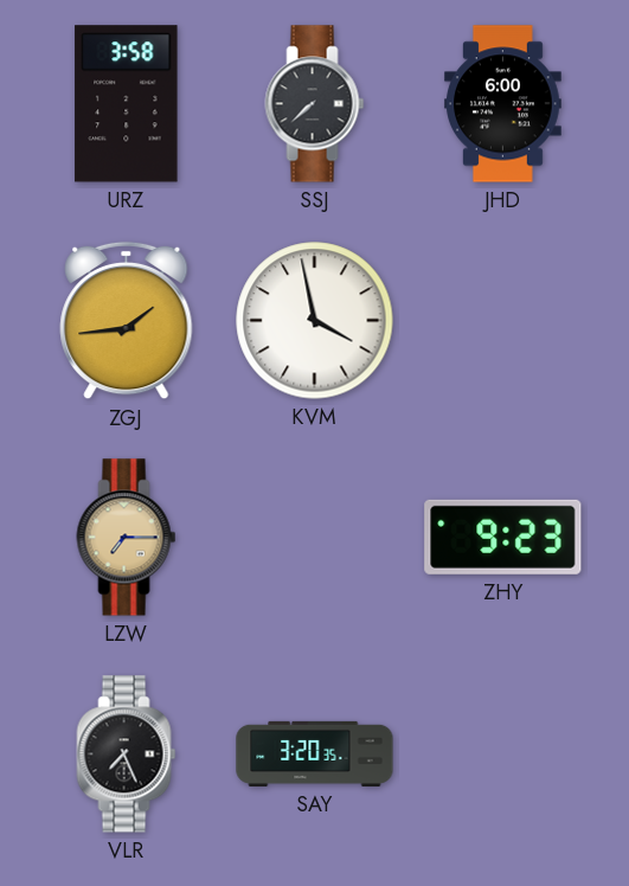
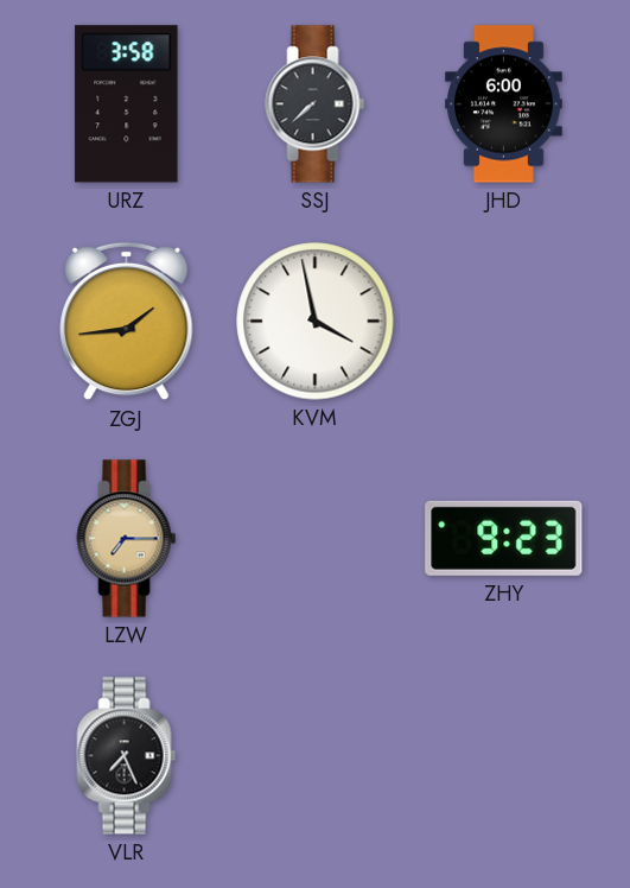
SAY: 3:20 -> none
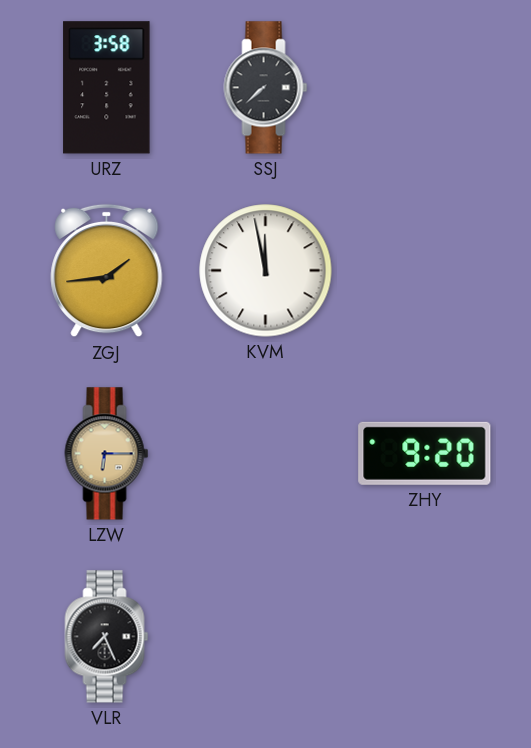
JHD: 6:00 -> none
KVM: 3:58 -> 11:58
LZW: 7:15 -> 6:15
ZHY: 9:23 -> 9:20
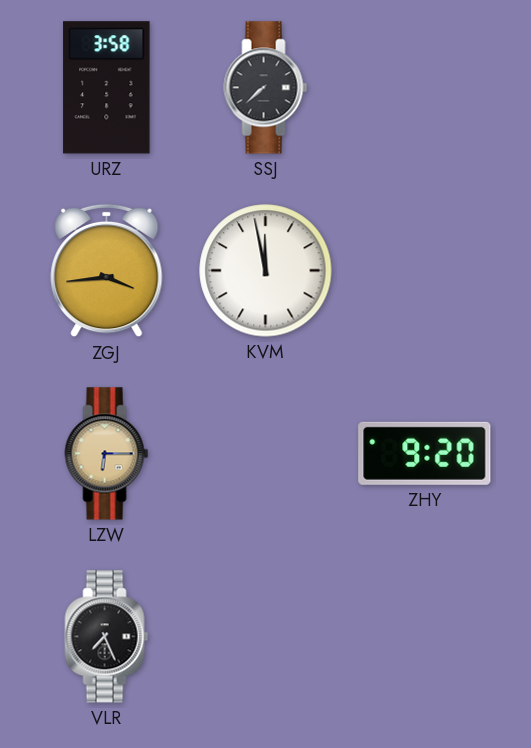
ZGJ: 1:44 -> 3:44
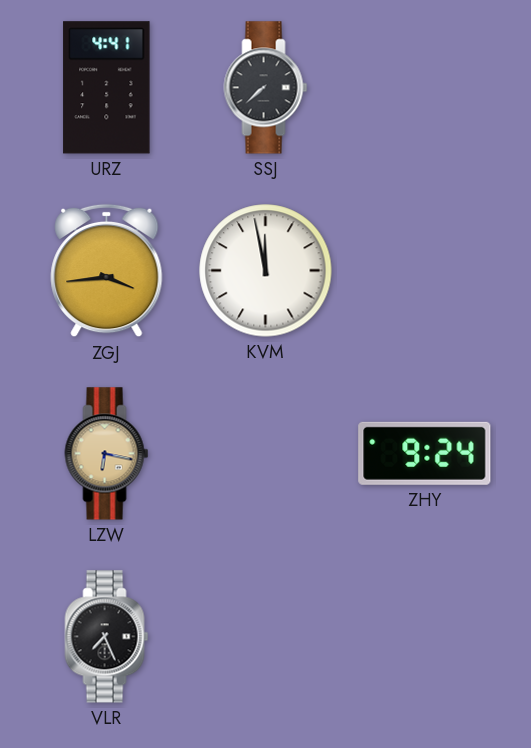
URZ: 3:58 -> 4:41
LZW: 6:15 -> 6:17
ZHY: 9:20 -> 9:24
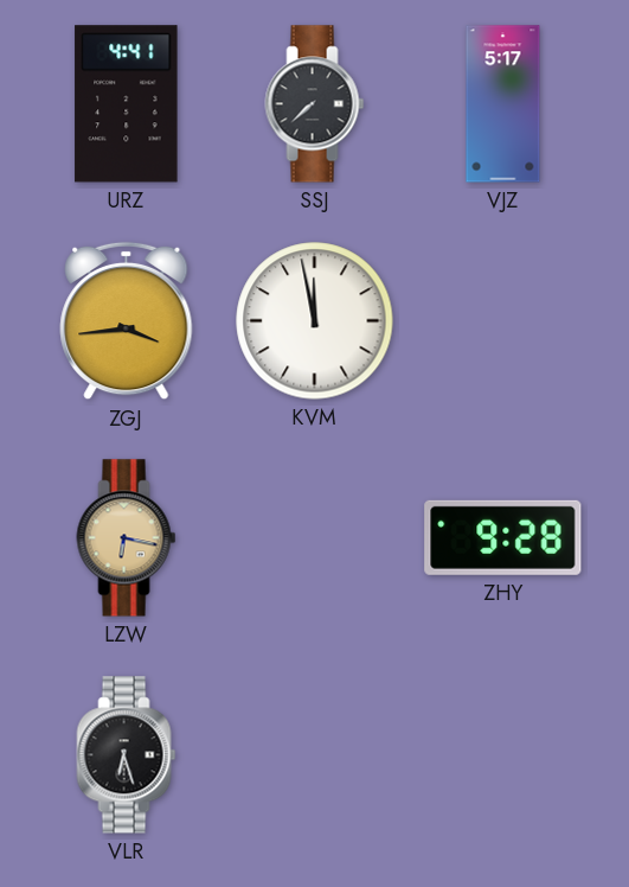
VJZ: none -> 5:17
ZHY: 9:24 -> 9:28
VLR: 7:26 -> 6:27
